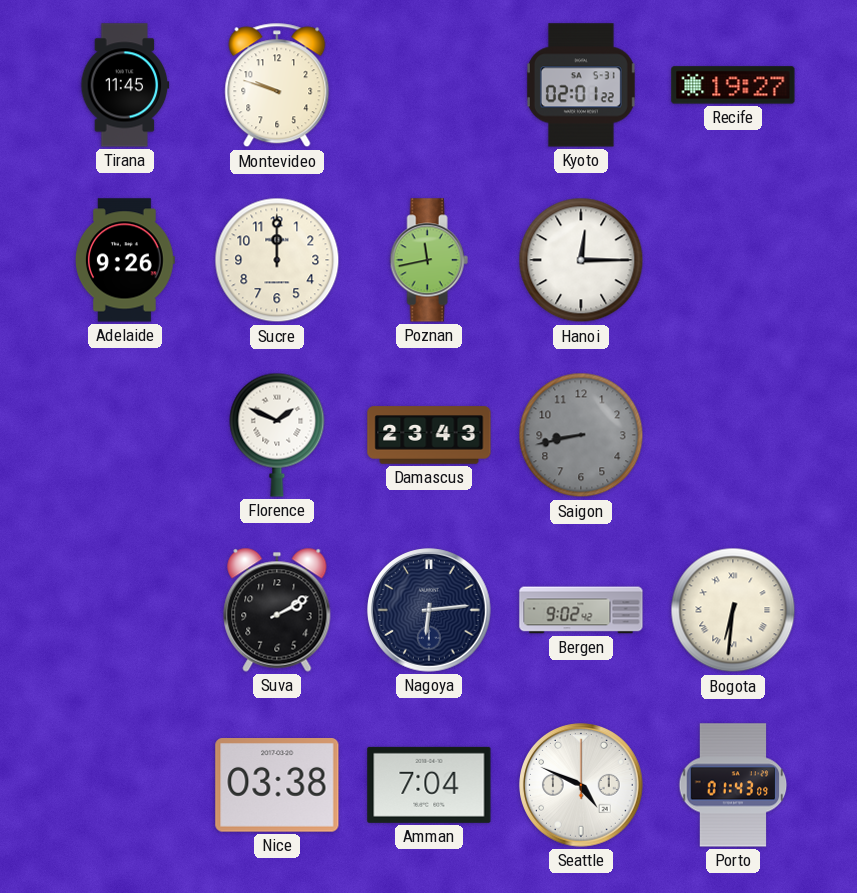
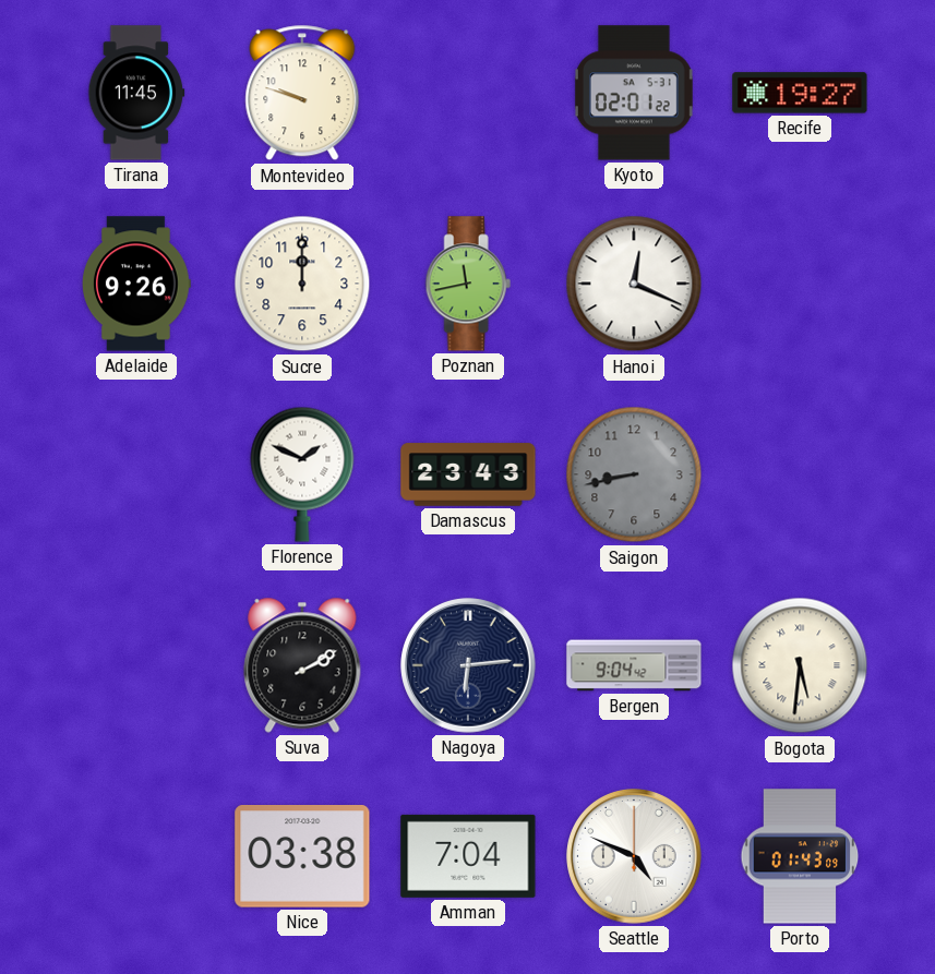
Hanoi: 12:15 -> 12:19
Bergen: 9:02 -> 9:04
Bogota: 6:31 -> 5:31
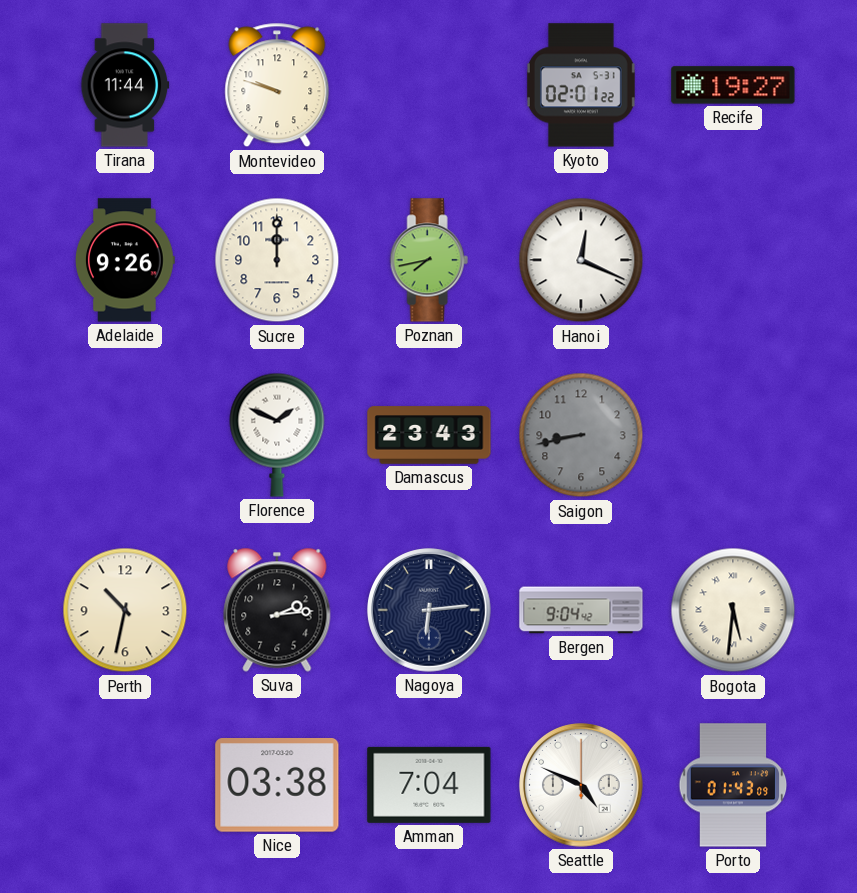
Tirana: 11:45 -> 11:44
Poznan: 11:43 -> 7:43
Perth: none -> 10:32
Suva: 2:10 -> 2:14
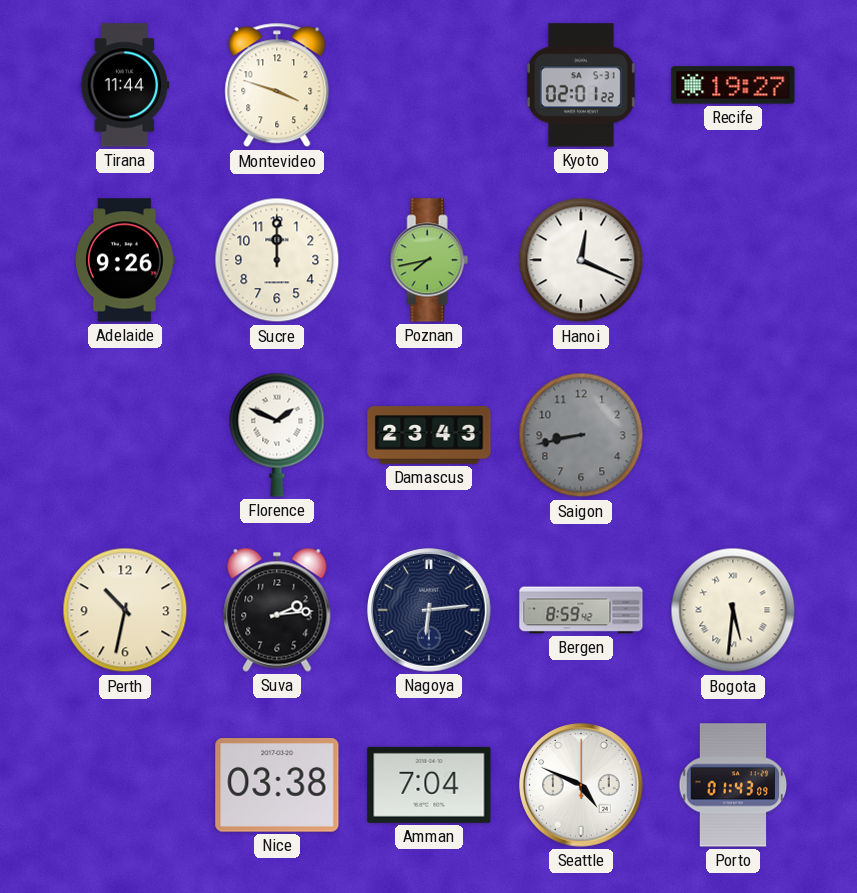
Montevideo: 9:48 -> 3:48
Bergen: 9:04 -> 8:59
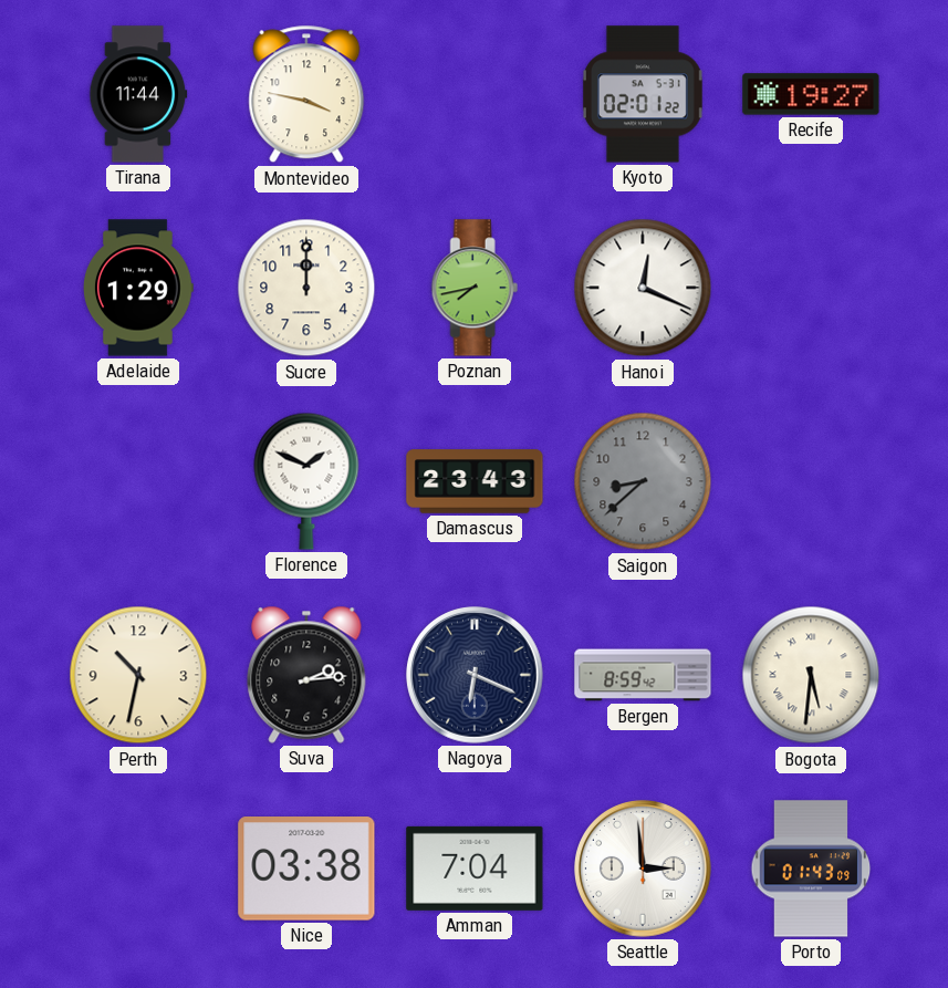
Montevideo: 3:48 -> 3:47
Adelaide: 9:26 -> 1:29
Saigon: 8:43 -> 8:38
Nagoya: 6:14 -> 6:19
Seattle: 4:49 -> 2:59
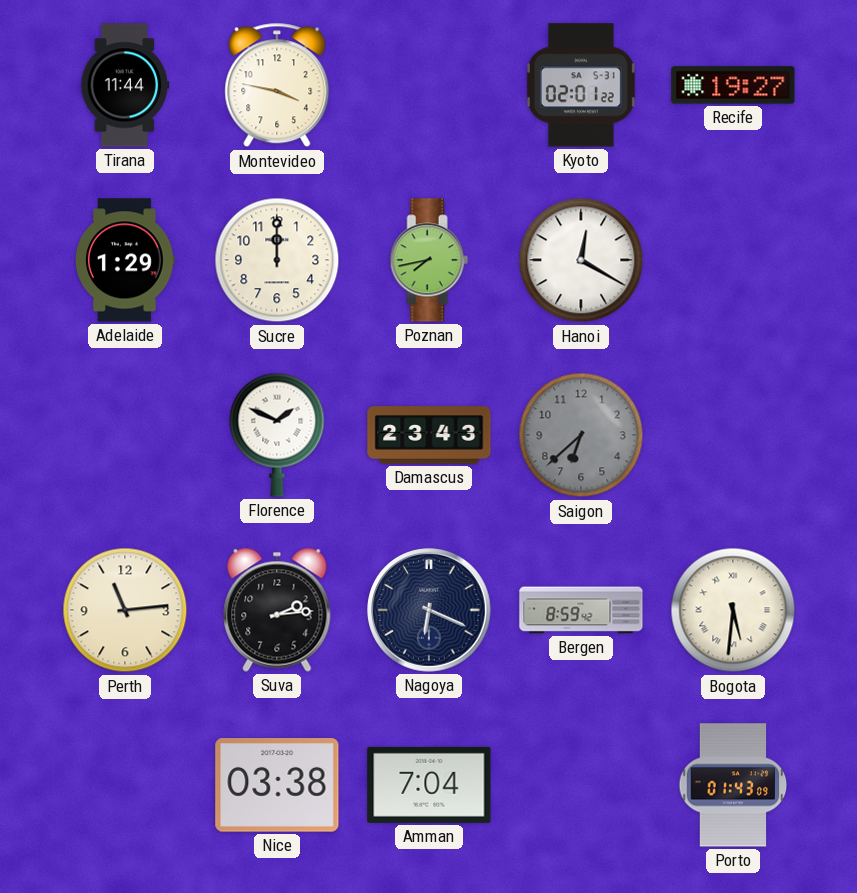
Hanoi: 12:19 -> 12:20
Saigon: 8:38 -> 6:38
Perth: 10:32 -> 11:14
Seattle: 2:59 -> none
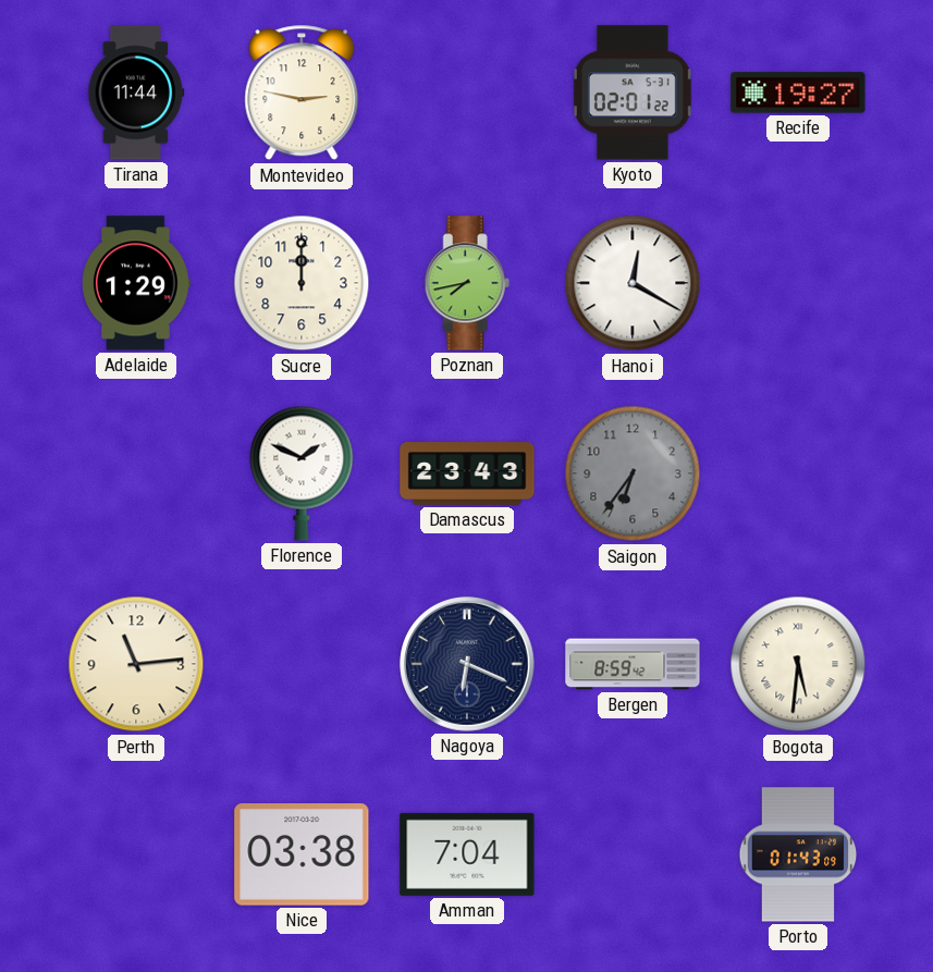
Montevideo: 3:47 -> 2:47
Saigon: 6:38 -> 6:36
Suva: 2:14 -> none
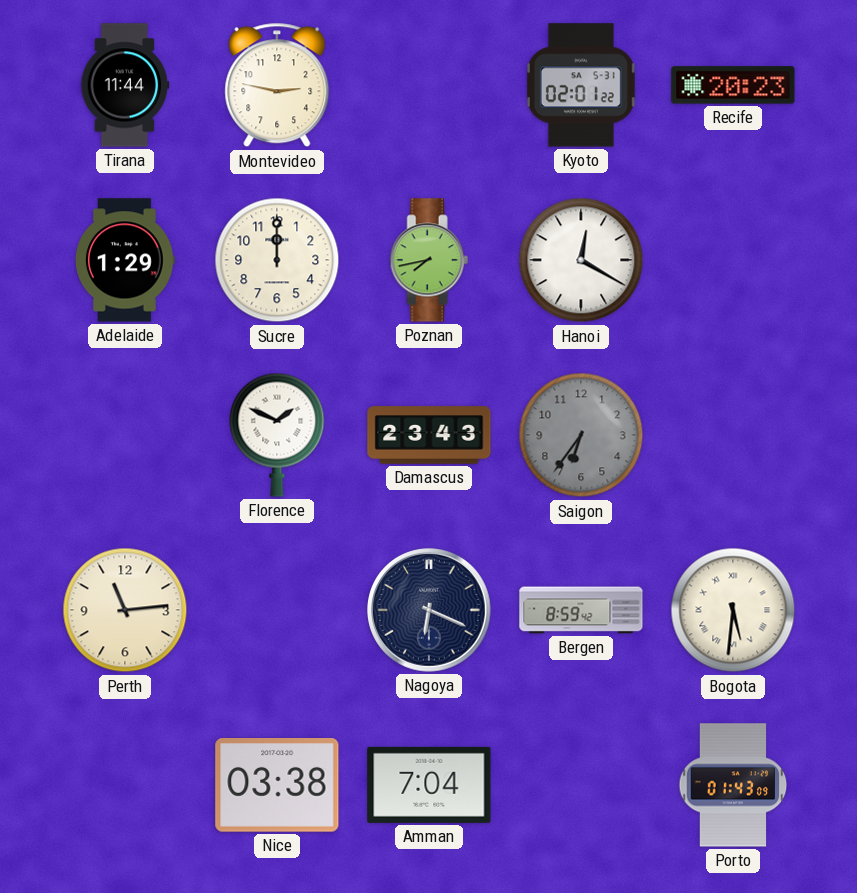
Recife: 19:27 -> 20:23
